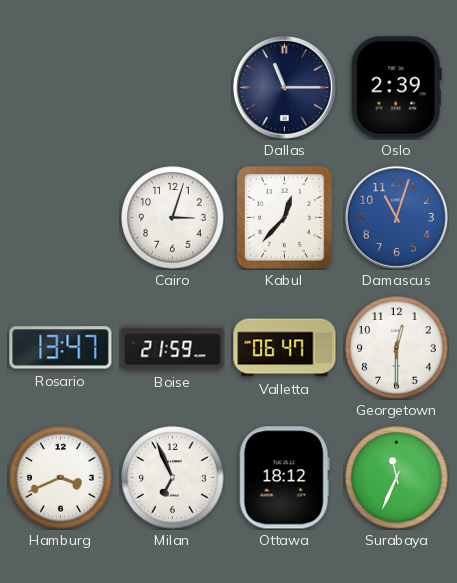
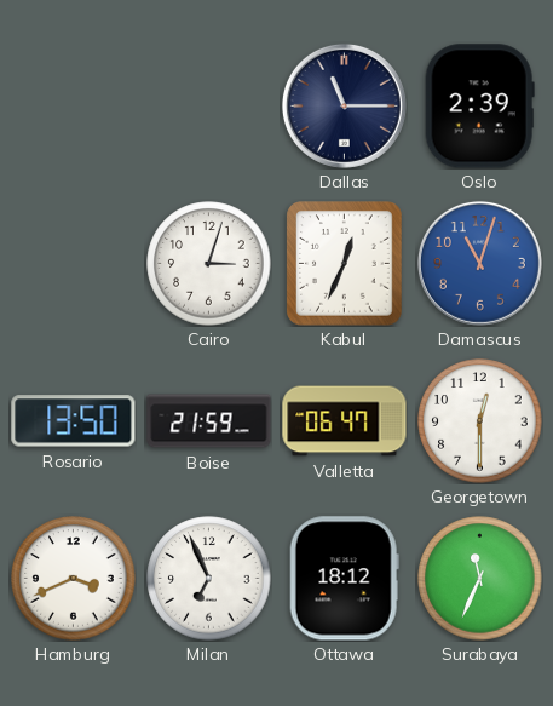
Kabul: 12:37 -> 12:34
Rosario: 13:47 -> 13:50
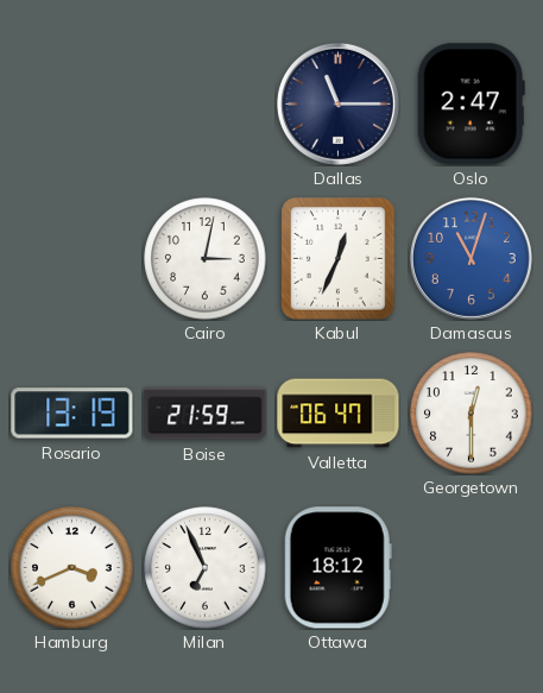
Oslo: 2:39 -> 2:47
Cairo: 3:03 -> 3:02
Rosario: 13:50 -> 13:19
Surabaya: 11:34 -> none
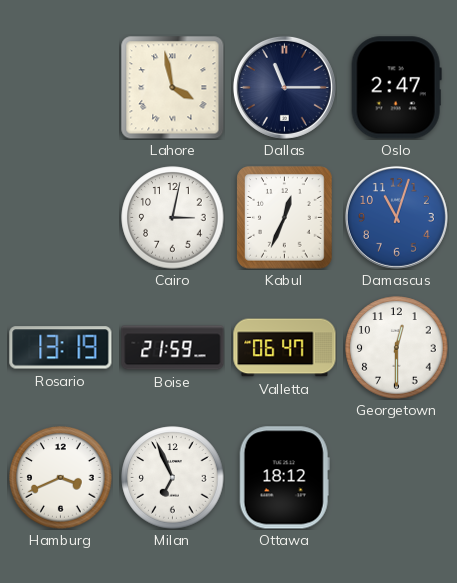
Lahore: none -> 3:58
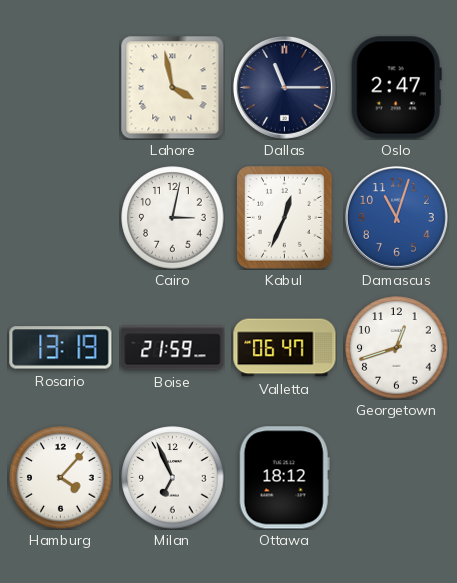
Georgetown: 12:30 -> 12:42
Hamburg: 3:41 -> 4:07
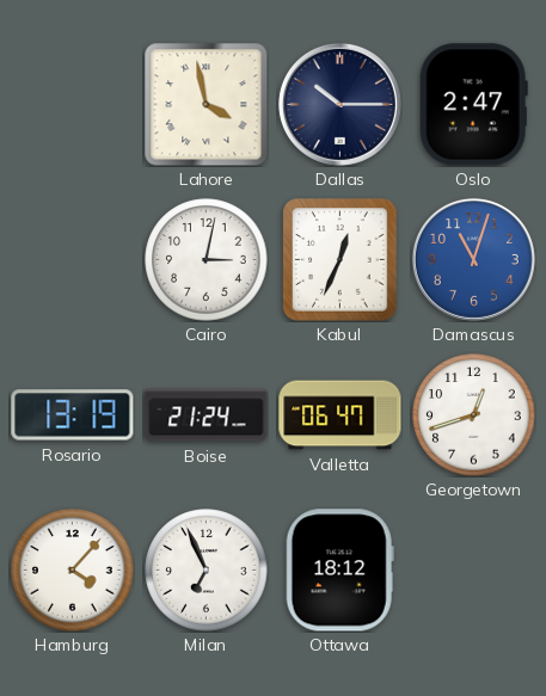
Dallas: 11:15 -> 10:15
Boise: 21:59 -> 21:24
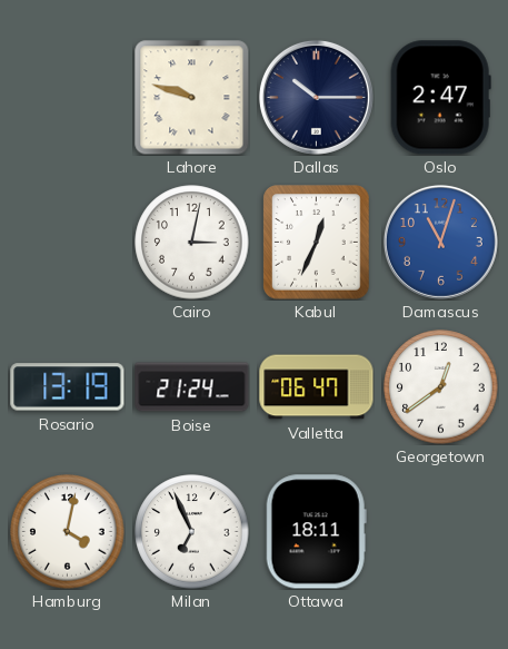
Lahore: 3:58 -> 9:48
Georgetown: 12:42 -> 12:39
Hamburg: 4:07 -> 4:02
Ottawa: 18:12 -> 18:11
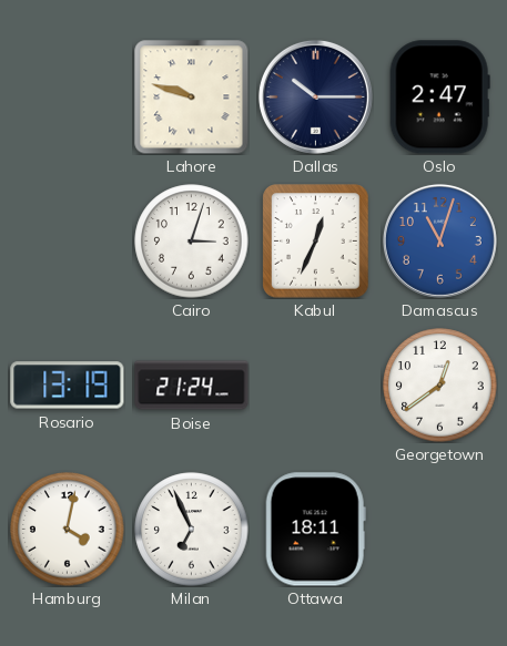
Cairo: 3:02 -> 3:03
Valletta: 06:47 -> none
